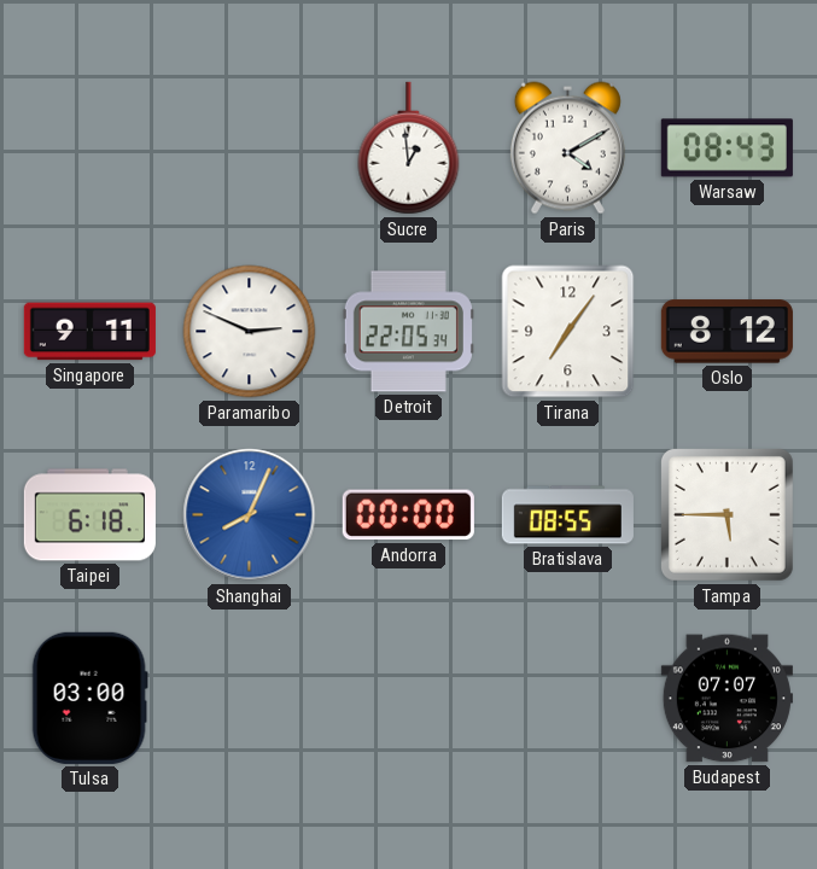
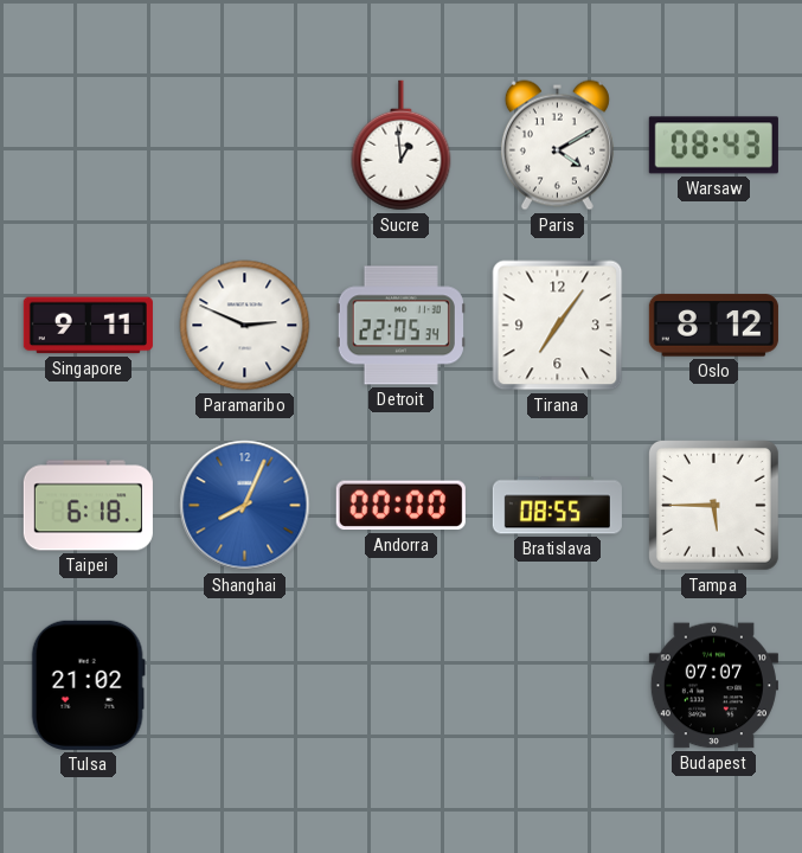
Tulsa: 03:00 -> 21:02
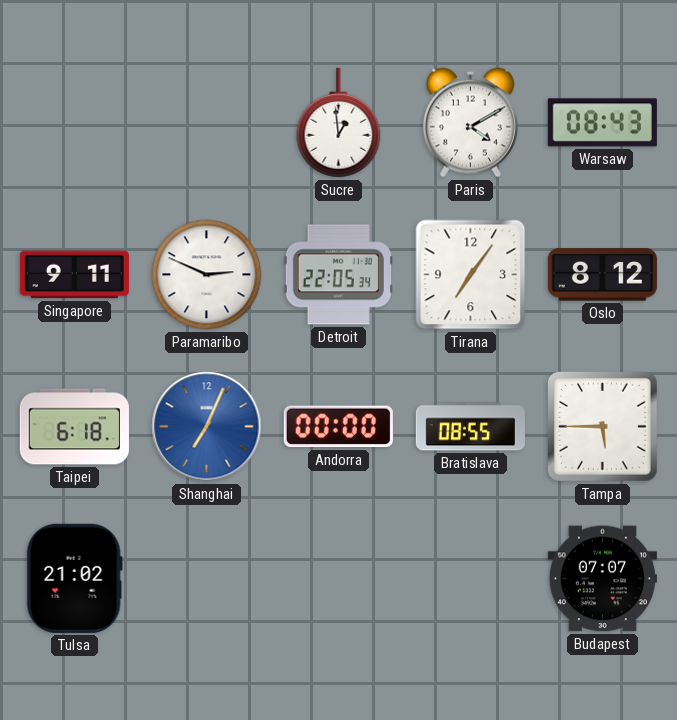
Shanghai: 8:04 -> 7:04
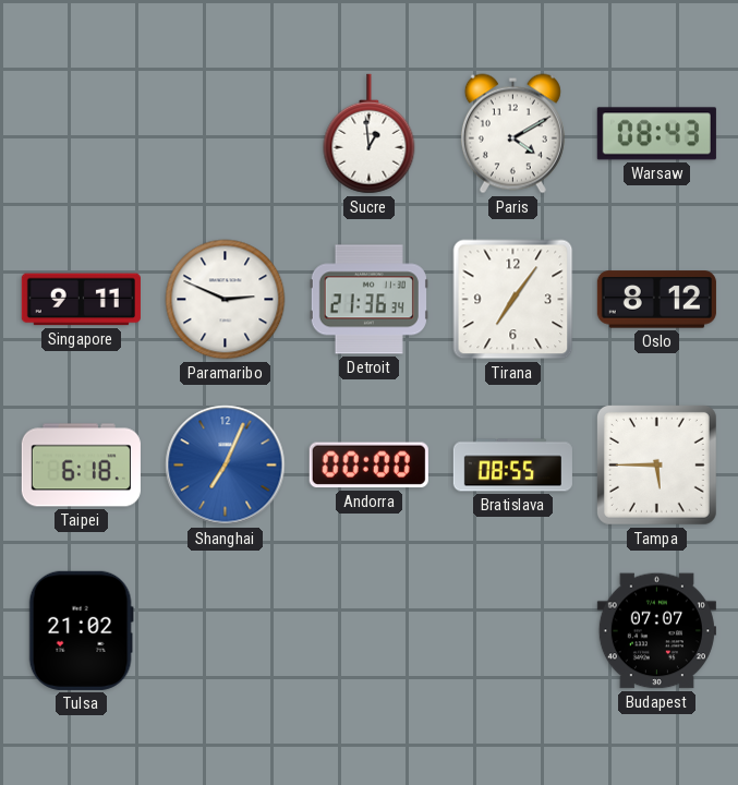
Detroit: 22:05 -> 21:36
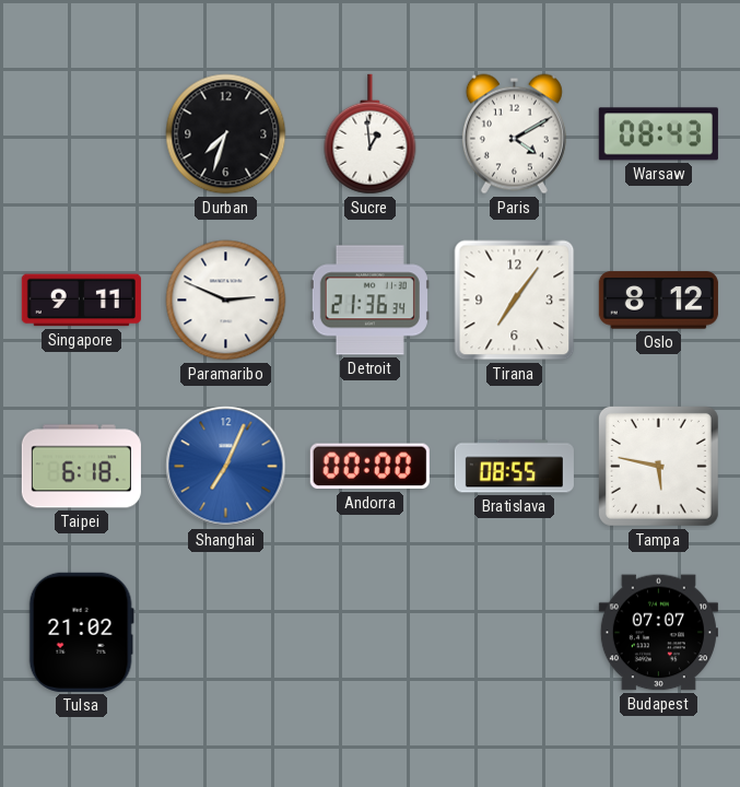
Durban: none -> 7:33
Tampa: 5:45 -> 5:47
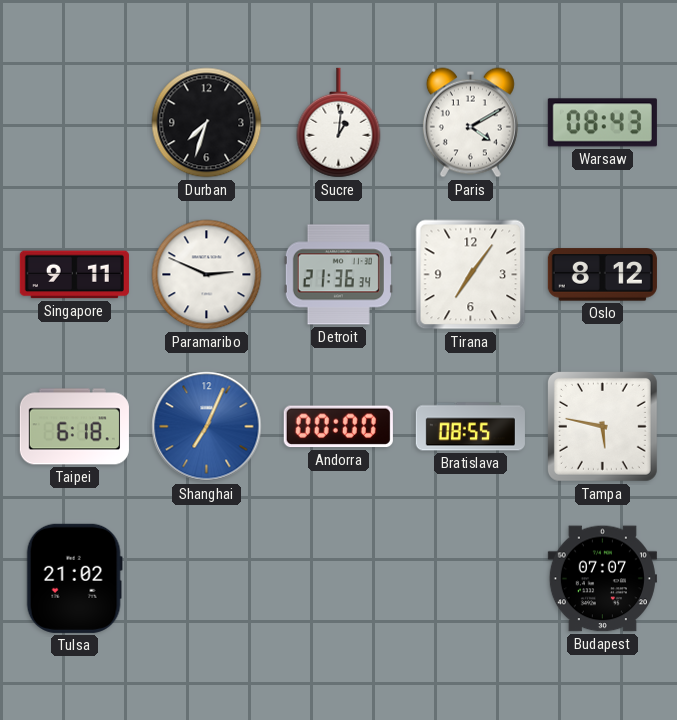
Sucre: 12:59 -> 1:01
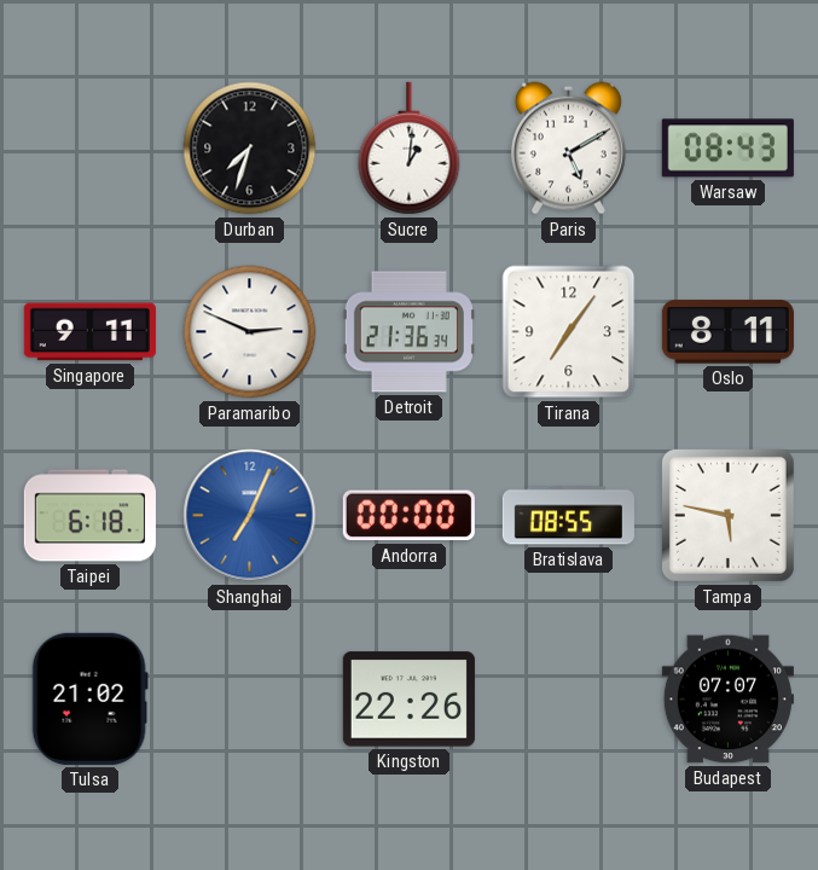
Paris: 4:10 -> 5:10
Oslo: 8:12 -> 8:11
Kingston: none -> 22:26
